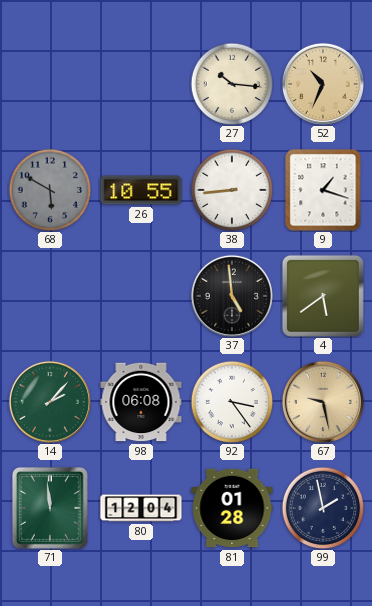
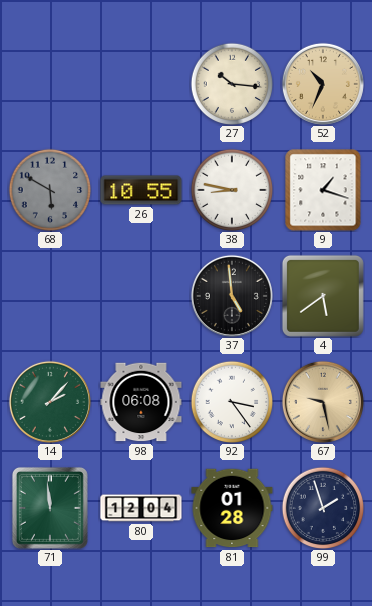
38: 8:44 -> 8:47
99: 1:58 -> 1:57
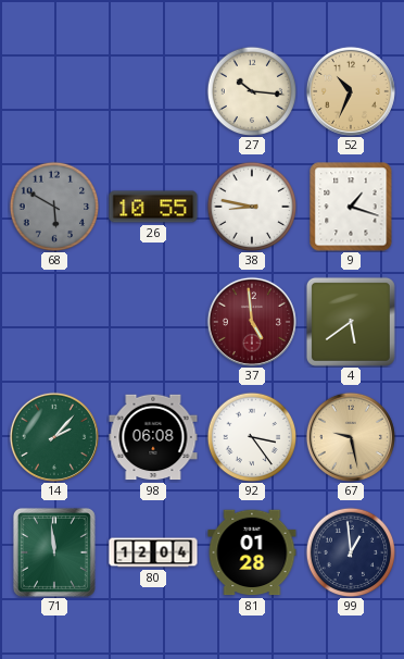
37 dial: black -> burgundy
99: 1:57 -> 12:59
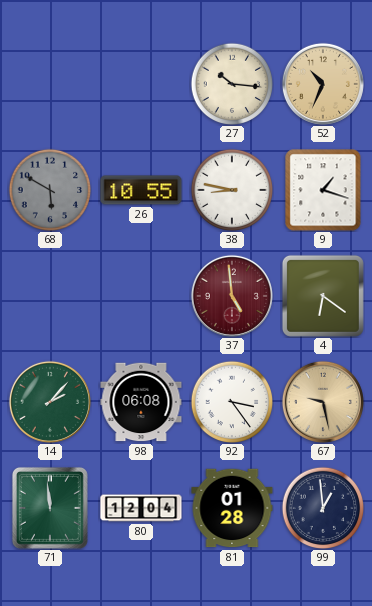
4: 5:39 -> 6:21
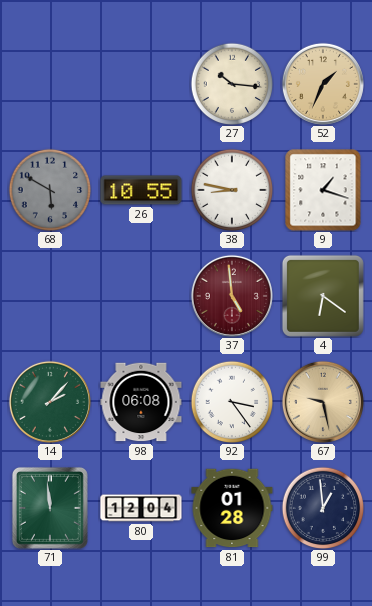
52: 10:34 -> 1:34
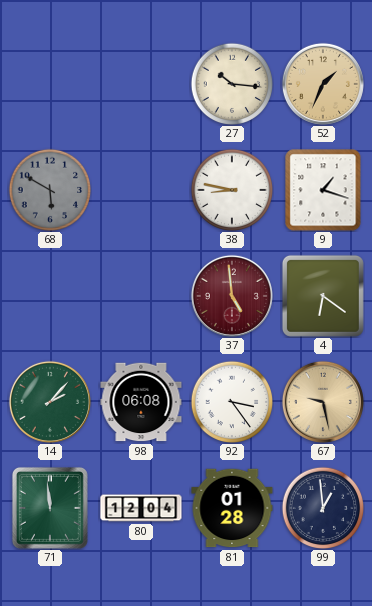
26: 10:55 -> none
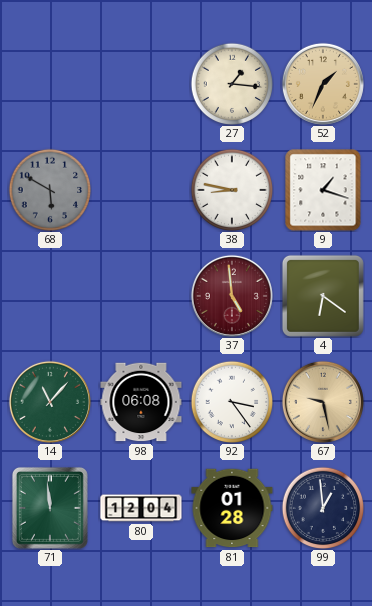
27: 10:16 -> 1:16
14: 2:07 -> 11:07
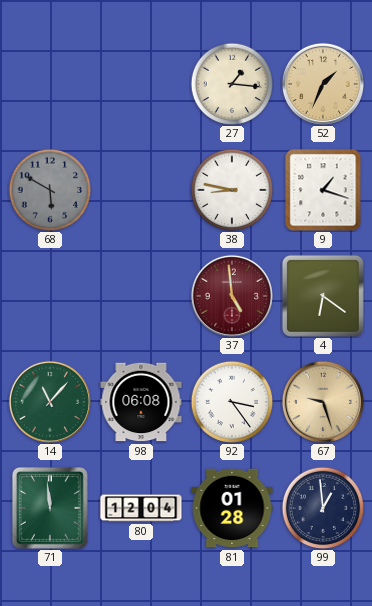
67: 9:28 -> 9:27
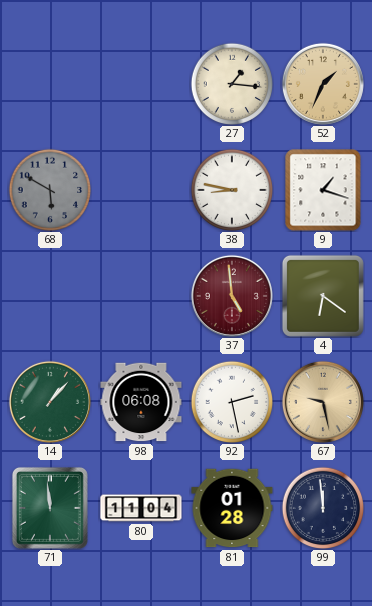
14: 11:07 -> 1:07
92: 3:24 -> 2:28
67: 9:27 -> 9:28
80: 12:04 -> 11:04
99: 12:59 -> 11:59
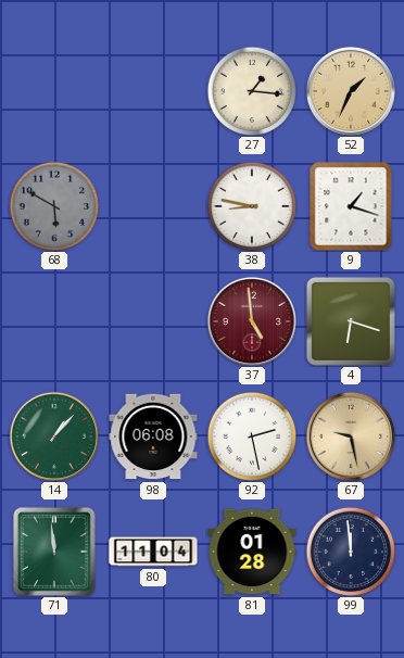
4: 6:21 -> 6:18
